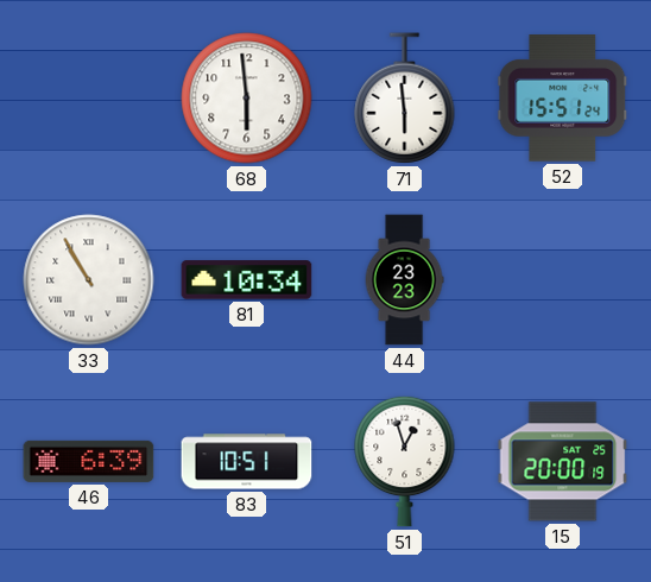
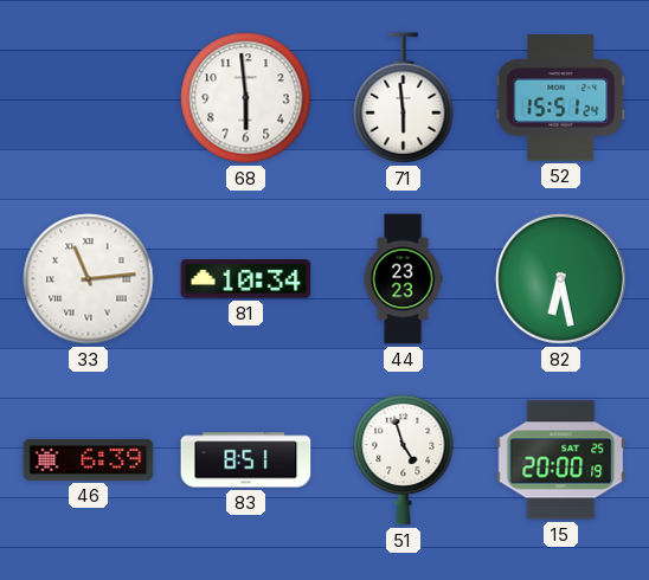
33: 10:55 -> 11:14
82: none -> 6:28
83: 10:51 -> 8:51
51: 12:57 -> 4:57
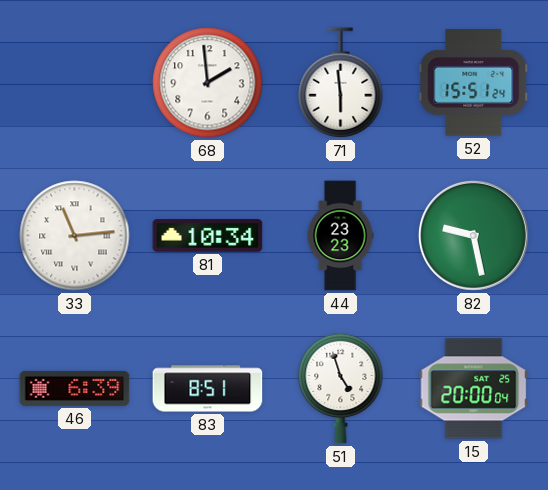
68: 5:59 -> 1:59
82: 6:28 -> 9:28
15: 20:00:19 -> 20:00:04
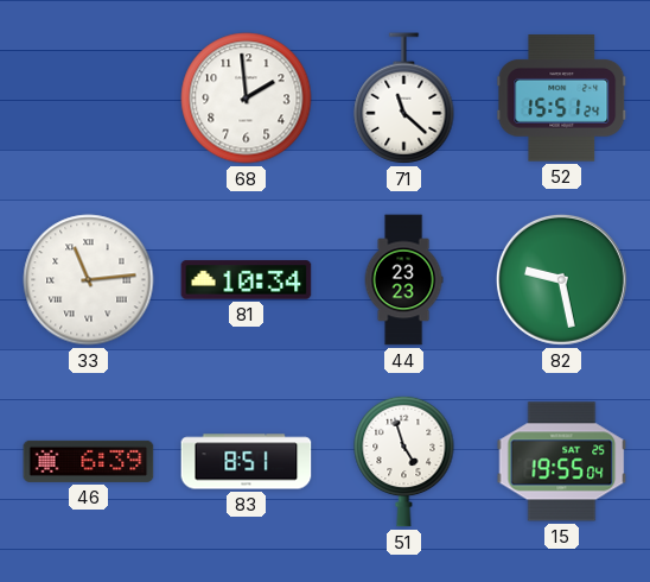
71: 5:59 -> 11:22
15: 20:00 -> 19:55
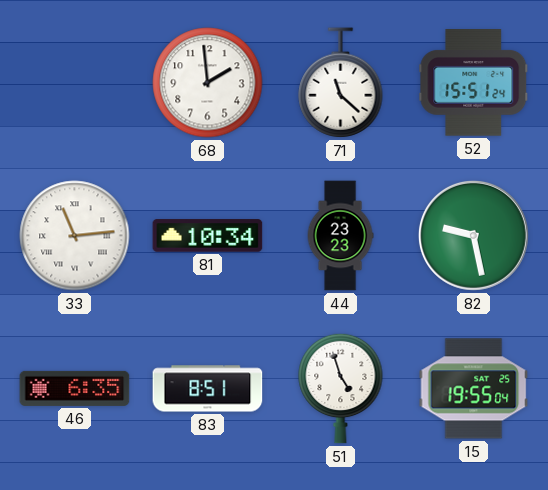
46: 6:39 -> 6:35
